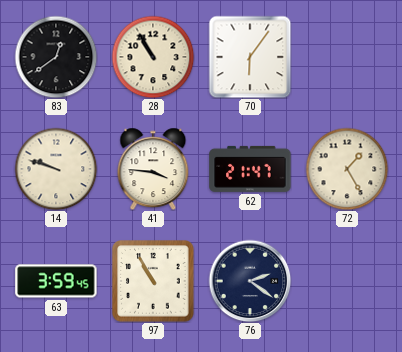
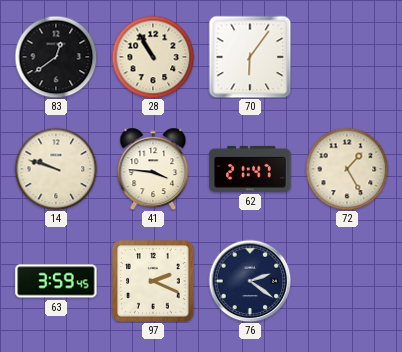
97: 10:55 -> 2:19
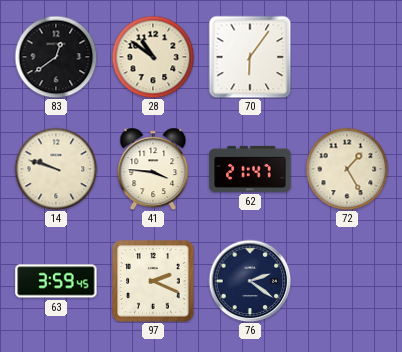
28: 10:55 -> 10:51
